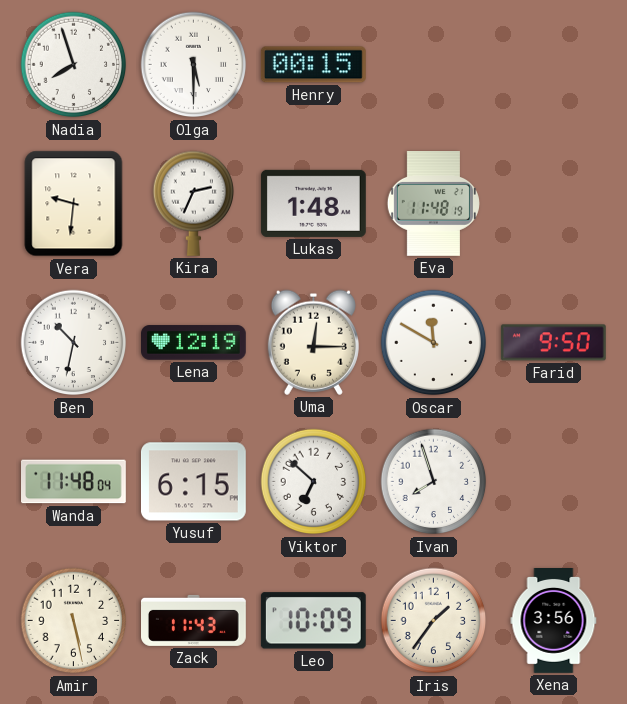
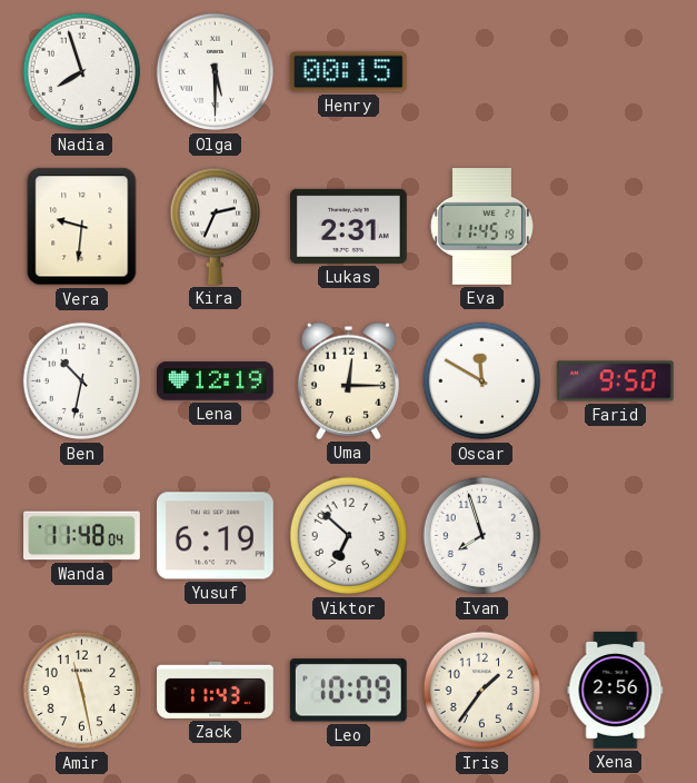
Lukas: 1:48 -> 2:31
Eva: 11:48 -> 11:45
Yusuf: 6:15 -> 6:19
Amir: 5:28 -> 11:28
Xena: 3:56 -> 2:56
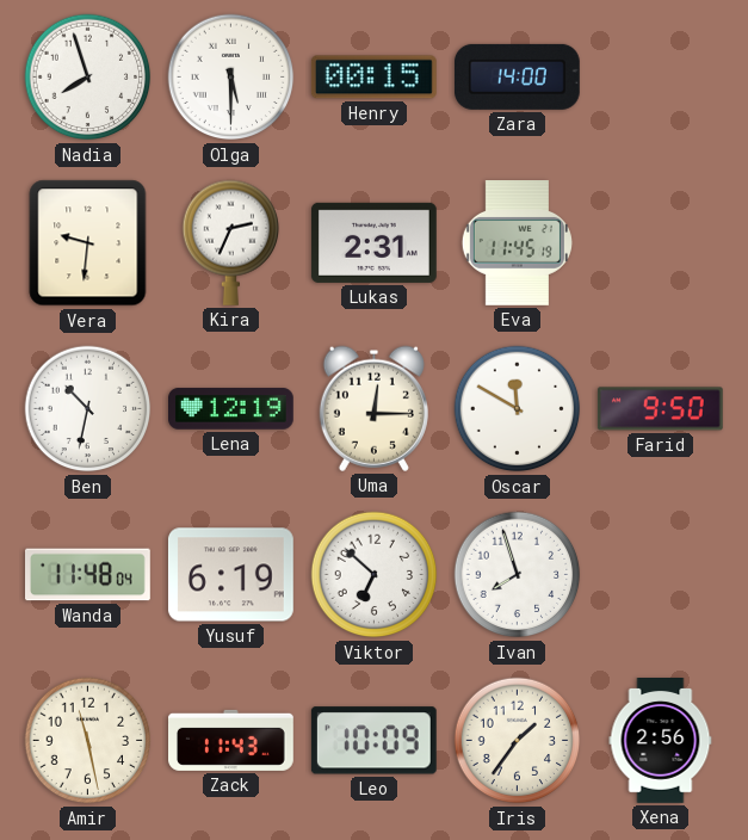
Zara: none -> 14:00
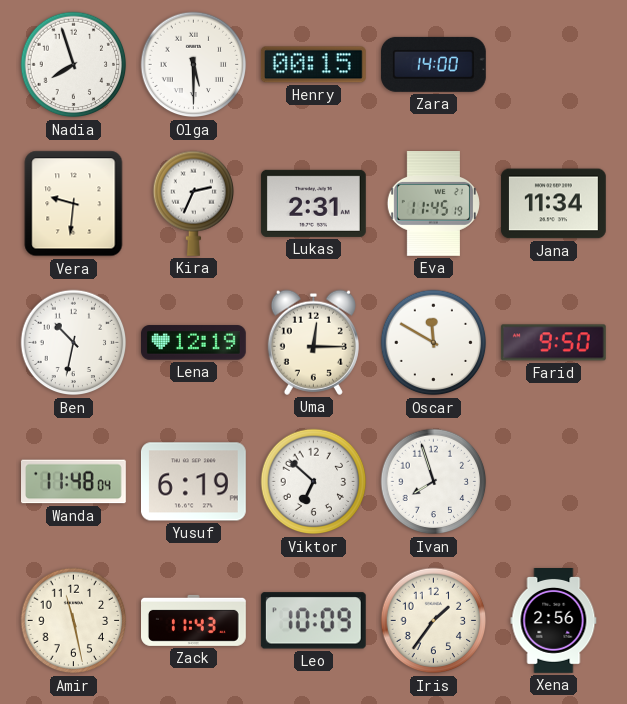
Jana: none -> 11:34
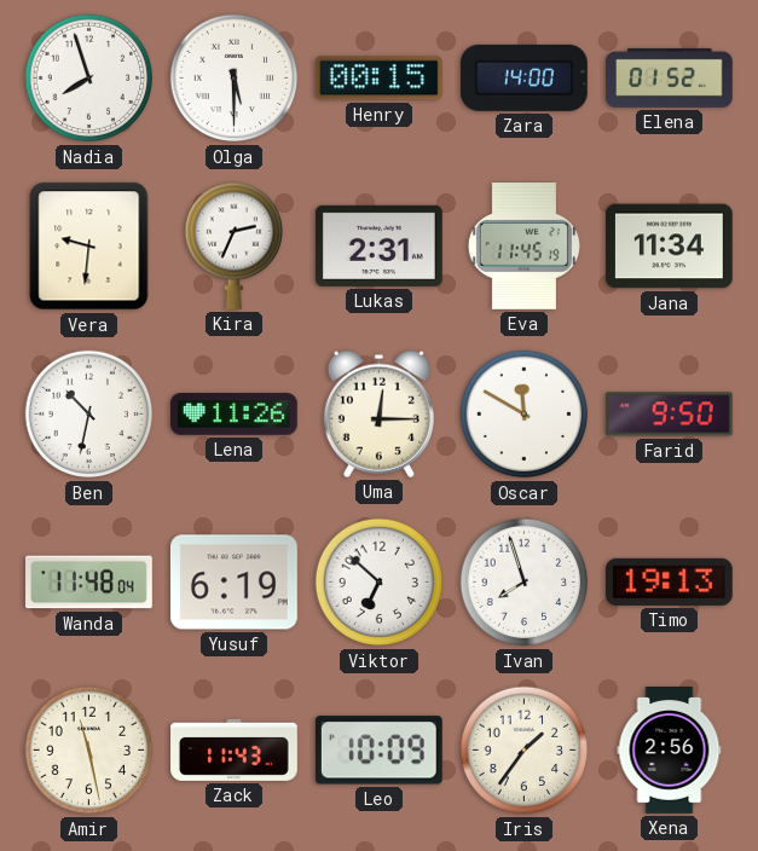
Elena: none -> 01:52
Lena: 12:19 -> 11:26
Timo: none -> 19:13
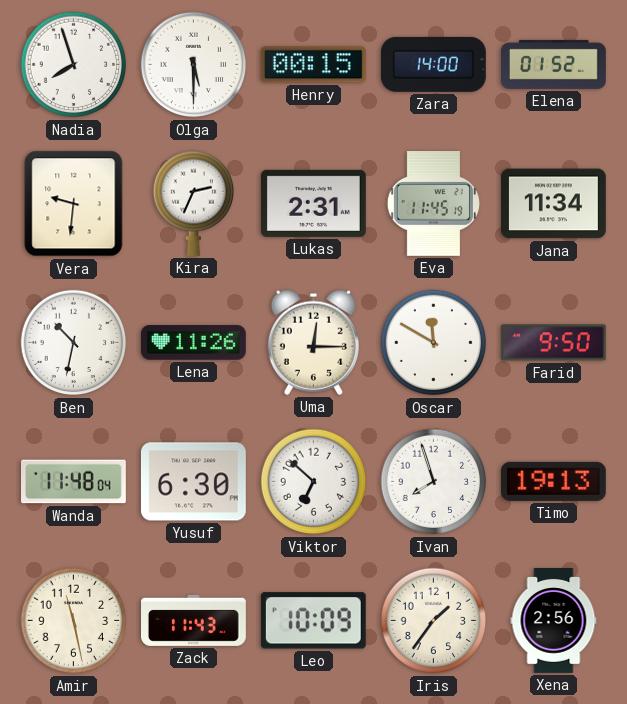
Yusuf: 6:19 -> 6:30
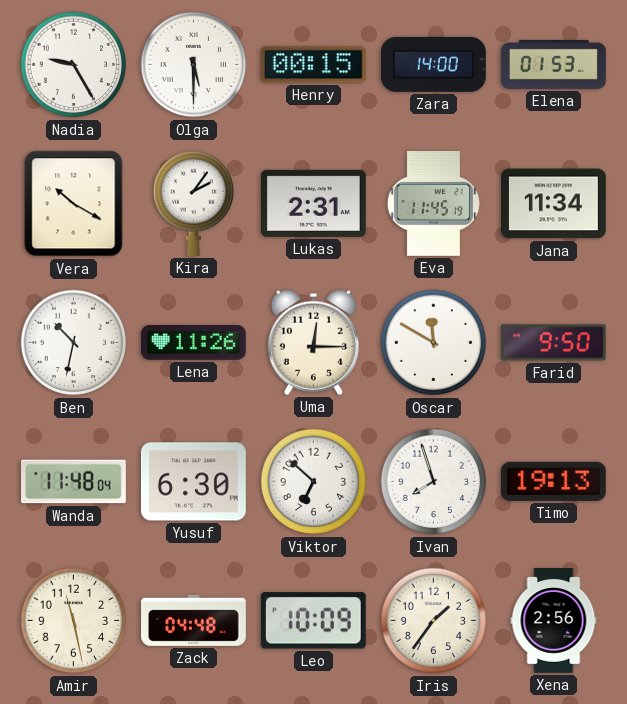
Nadia: 7:57 -> 9:25
Elena: 01:52 -> 01:53
Vera: 9:31 -> 10:20
Kira: 2:34 -> 2:06
Zack: 11:43 -> 04:48
